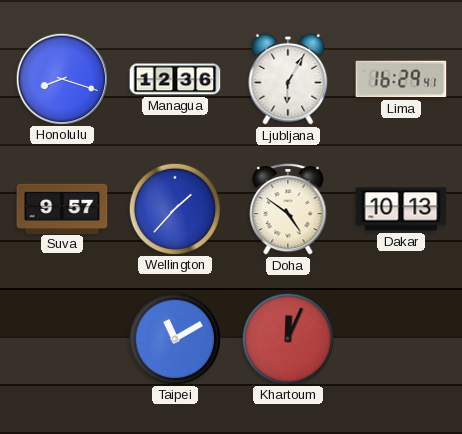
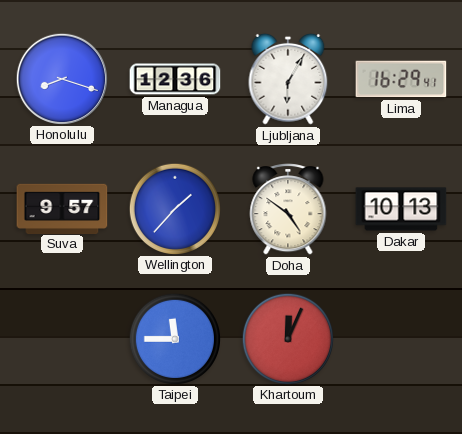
Taipei: 11:10 -> 11:45
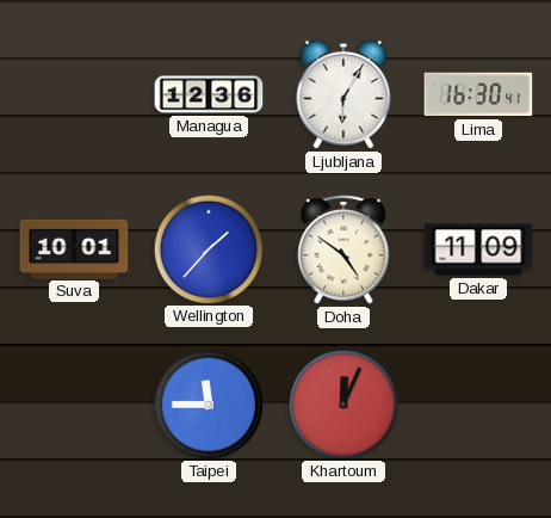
Honolulu: 8:18 -> none
Lima: 16:29 -> 16:30
Suva: 9:57 -> 10:01
Dakar: 10:13 -> 11:09
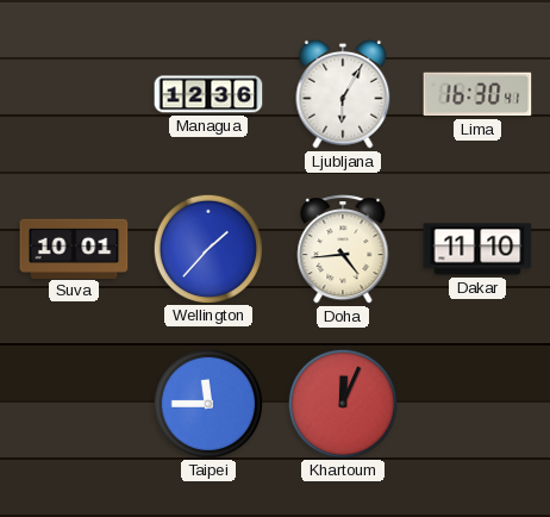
Doha: 4:51 -> 4:44
Dakar: 11:09 -> 11:10
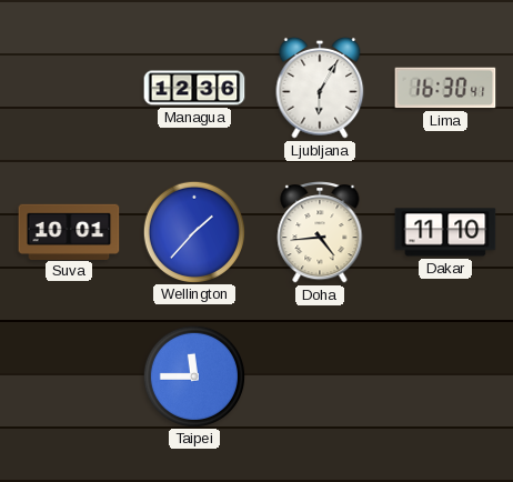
Khartoum: 12:04 -> none
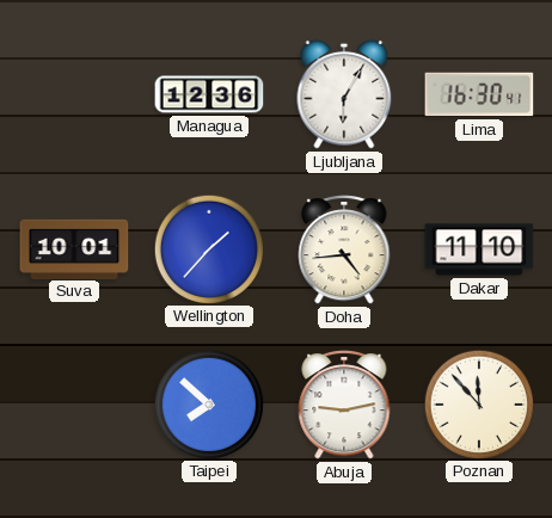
Taipei: 11:45 -> 7:52
Abuja: none -> 9:13
Poznan: none -> 11:53
